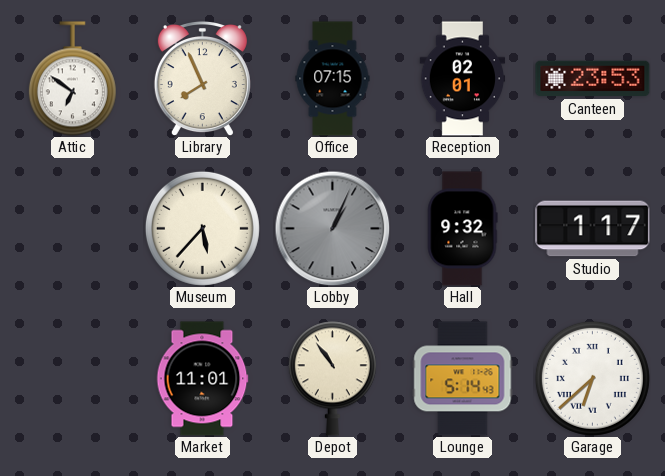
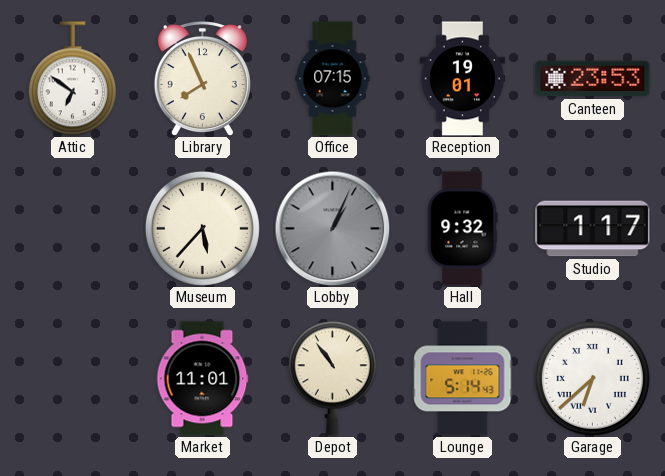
Reception: 02:01 -> 19:01
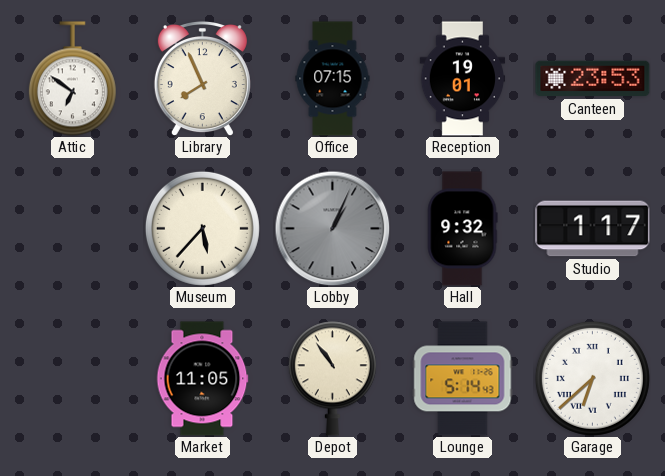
Market: 11:01 -> 11:05
